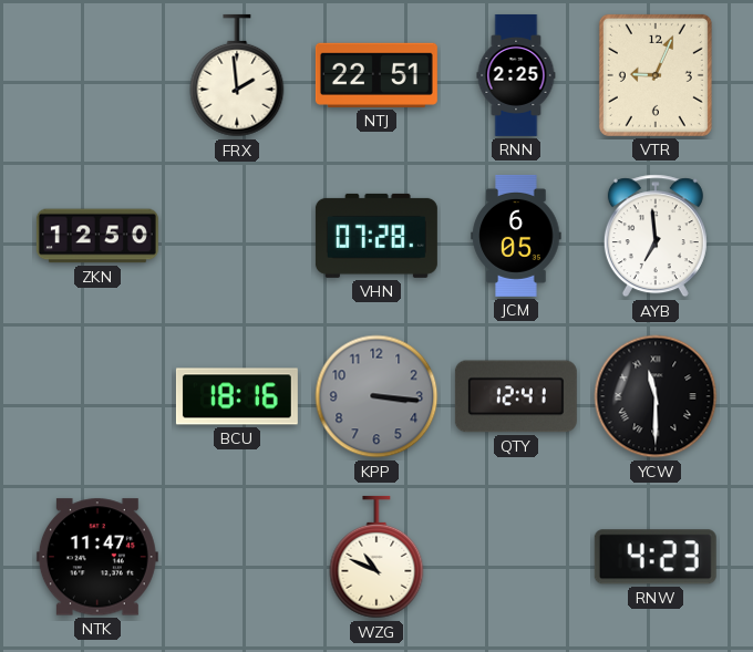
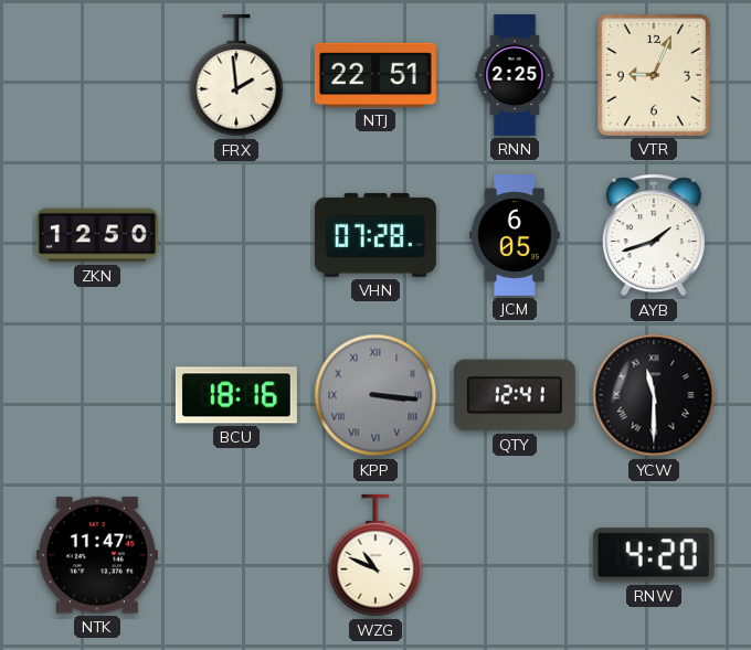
AYB: 6:59 -> 1:42
KPP numerals: Arabic -> Roman
RNW: 4:23 -> 4:20
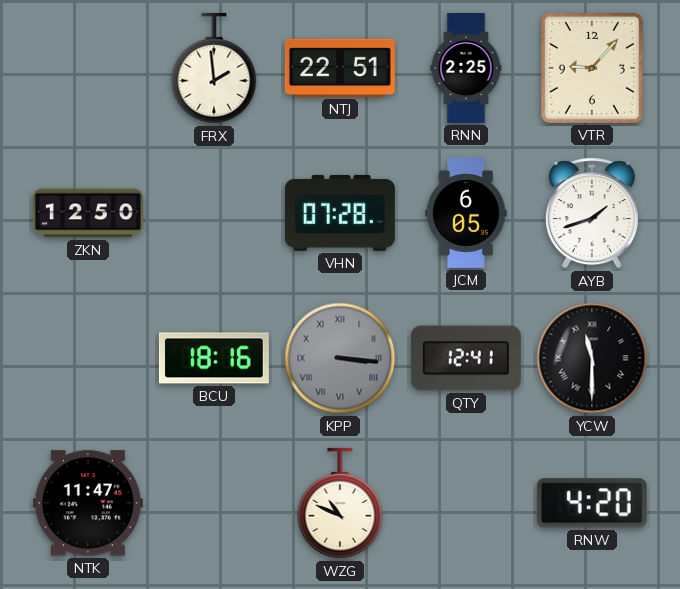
VTR: 9:04 -> 9:07
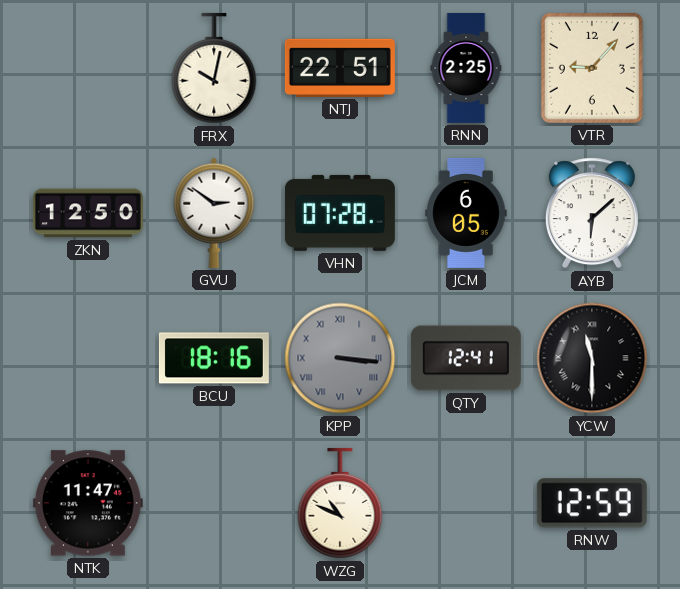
FRX: 1:59 -> 10:02
GVU: none -> 2:51
AYB: 1:42 -> 6:08
RNW: 4:20 -> 12:59
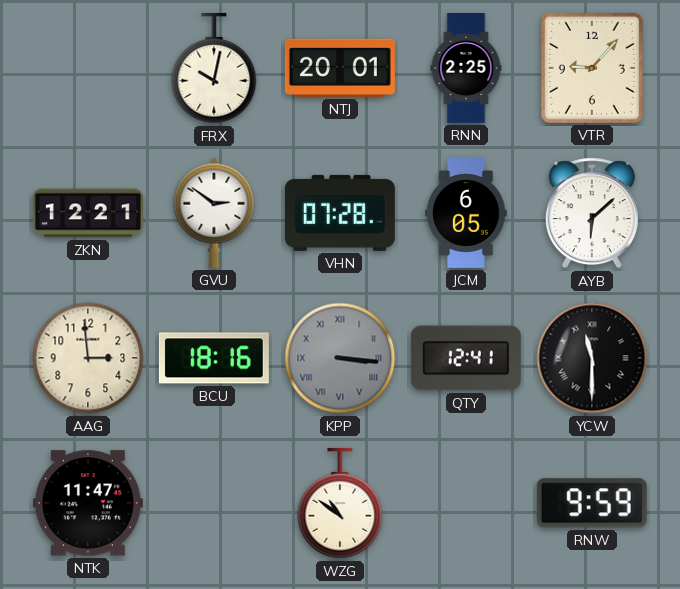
NTJ: 22:51 -> 20:01
ZKN: 12:50 -> 12:21
AAG: none -> 2:59
WZG: 10:49 -> 10:51
RNW: 12:59 -> 9:59
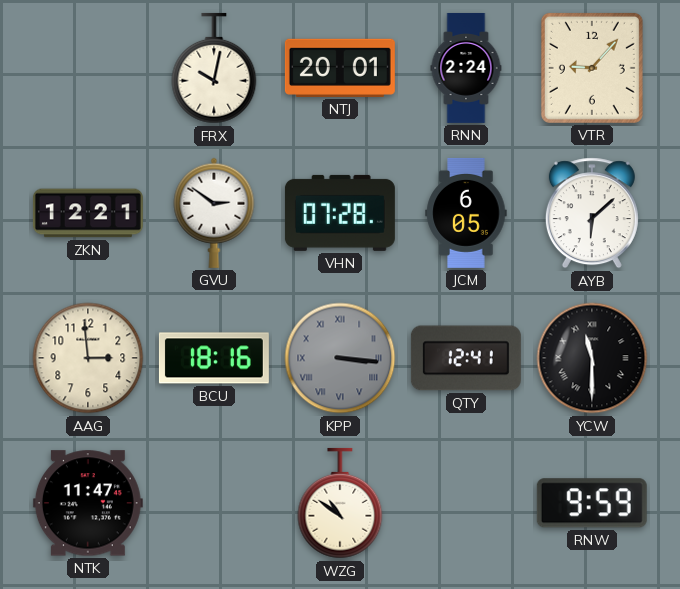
RNN: 2:25 -> 2:24
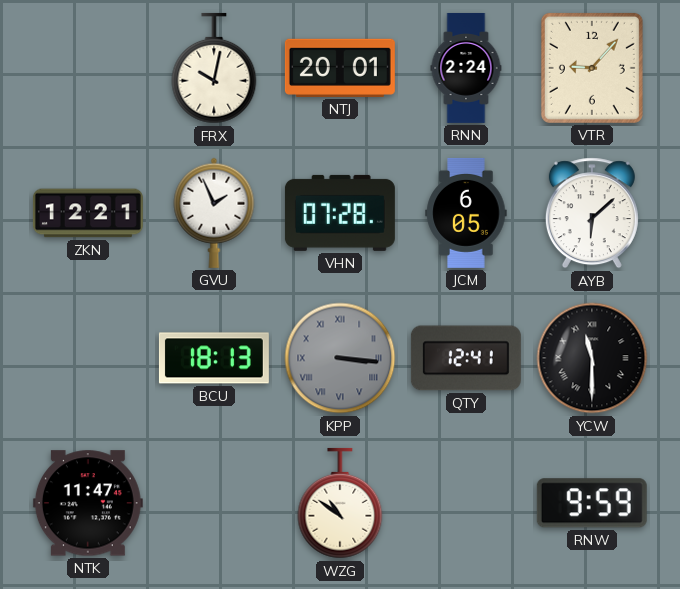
GVU: 2:51 -> 1:56
AAG: 2:59 -> none
BCU: 18:16 -> 18:13
